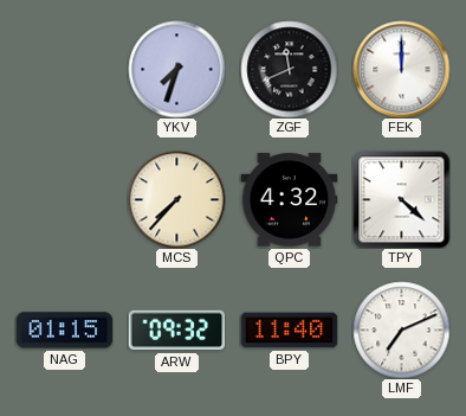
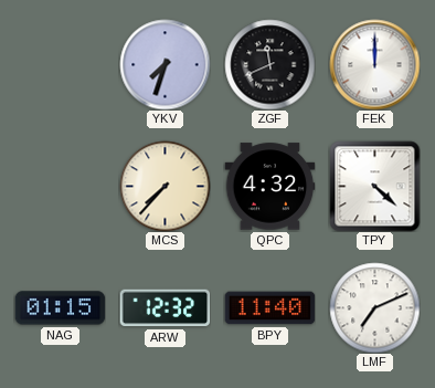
ARW: 09:32 -> 12:32
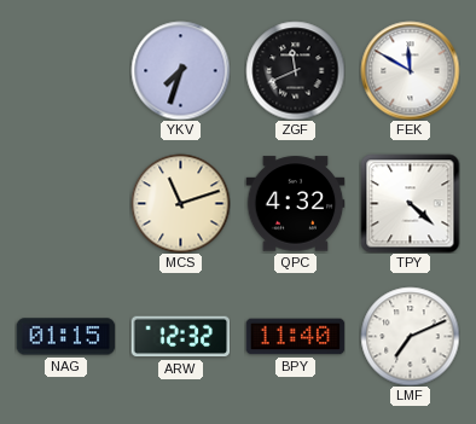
FEK: 12:00 -> 11:50
MCS: 7:37 -> 11:12
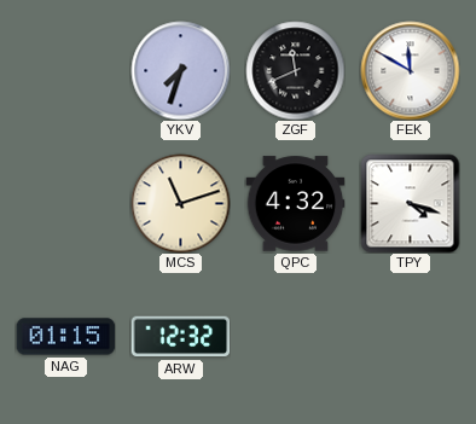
TPY: 4:22 -> 4:18
BPY: 11:40 -> none
LMF: 7:11 -> none
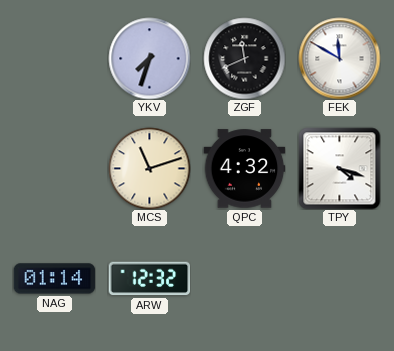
NAG: 01:15 -> 01:14
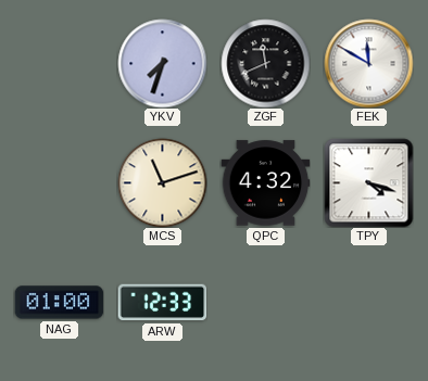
NAG: 01:14 -> 01:00
ARW: 12:32 -> 12:33
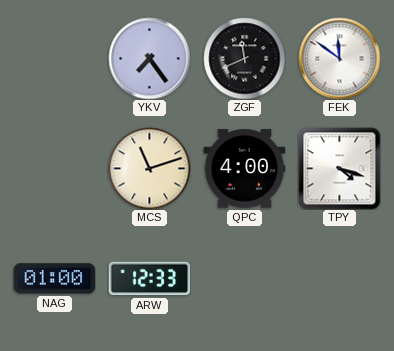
YKV: 7:33 -> 7:24
FEK: 11:50 -> 11:51
QPC: 4:32 -> 4:00
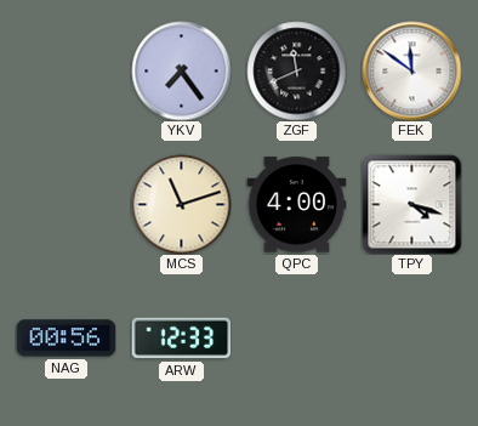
NAG: 01:00 -> 00:56
